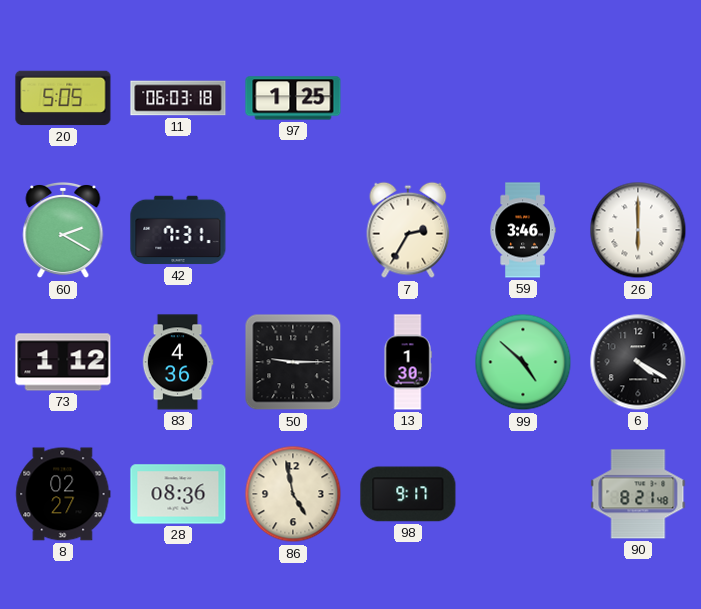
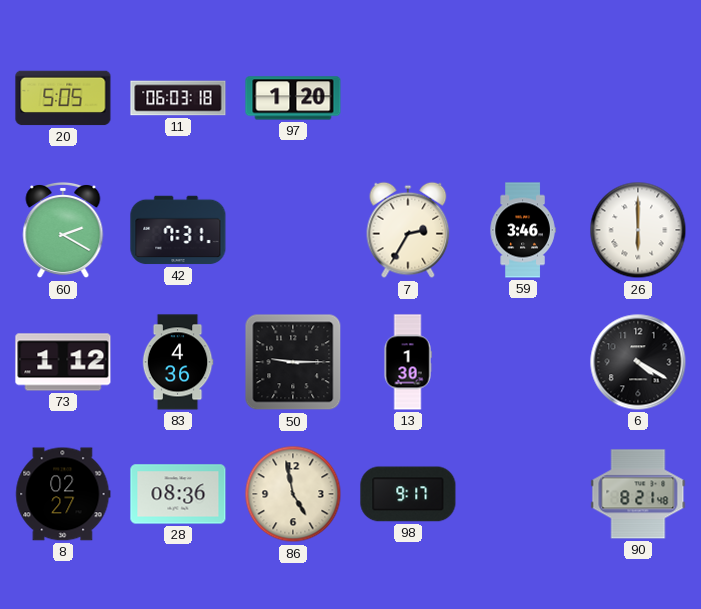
97: 1:25 -> 1:20
99: 4:52 -> none
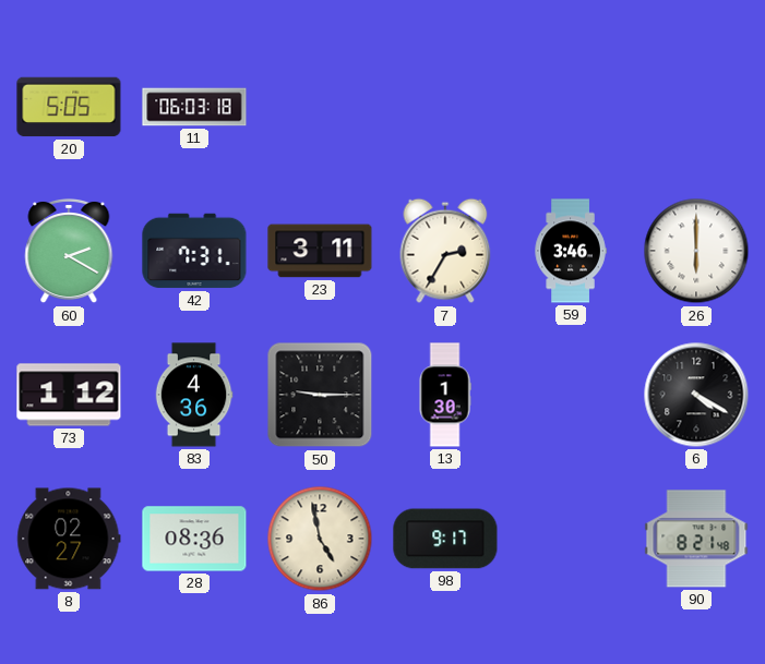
97: 1:20 -> none
23: none -> 3:11
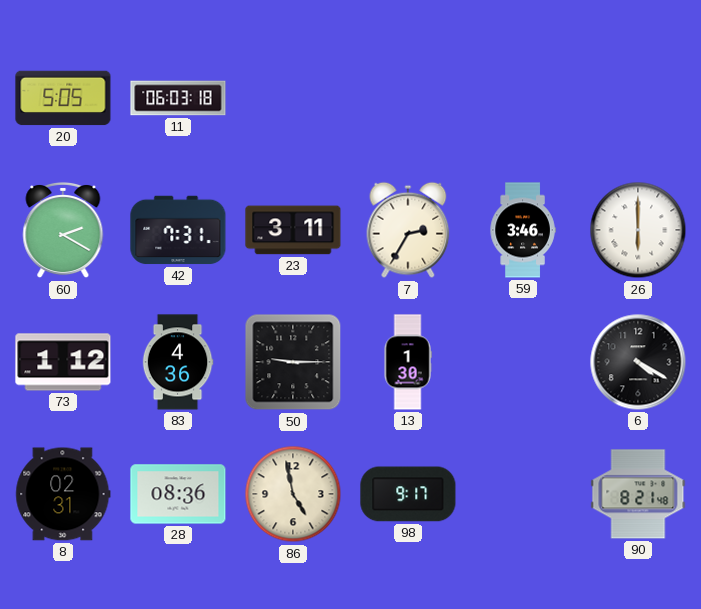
8: 02:27 -> 02:31
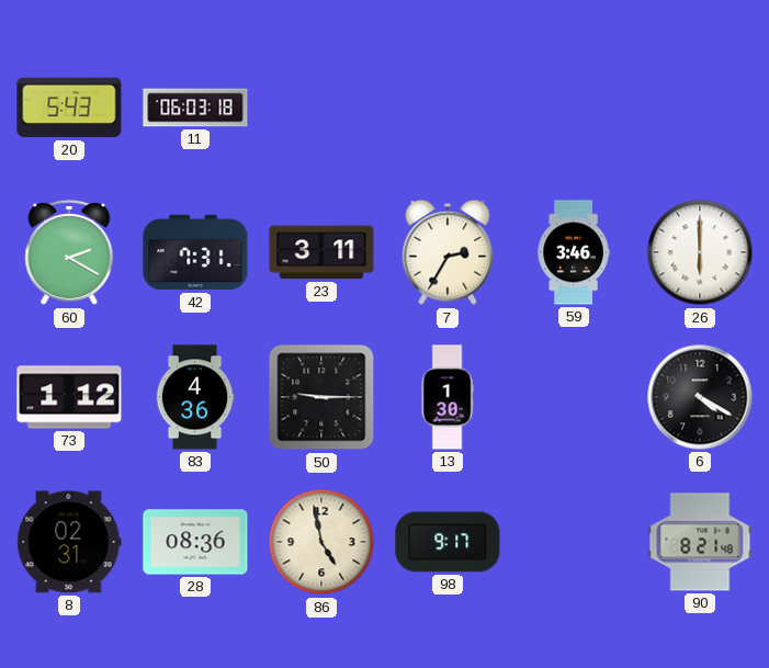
20: 5:05 -> 5:43
